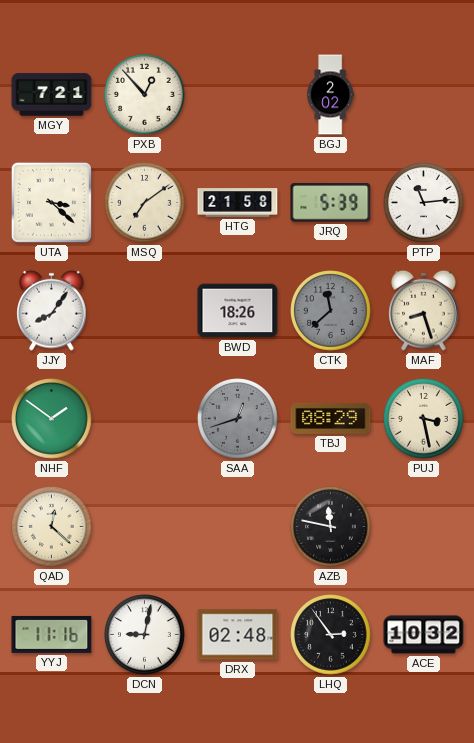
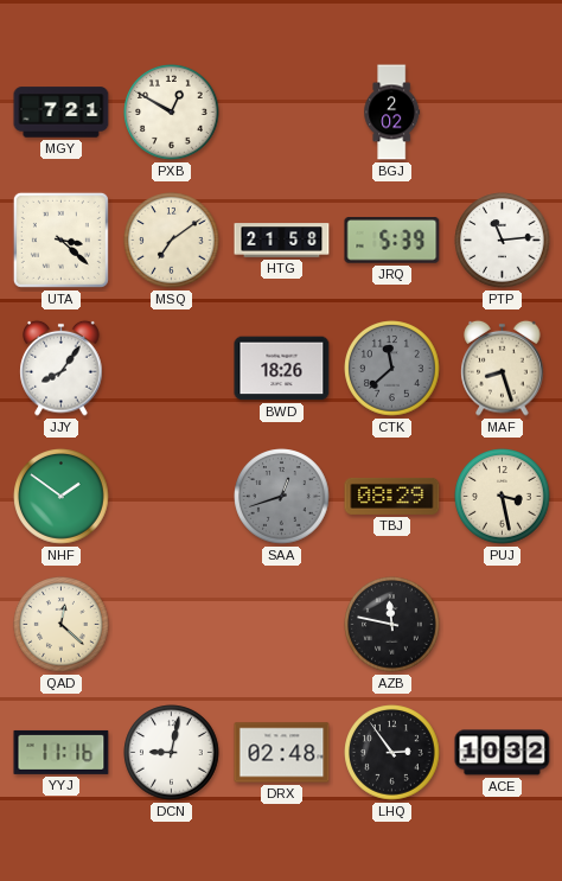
PXB: 12:53 -> 12:50
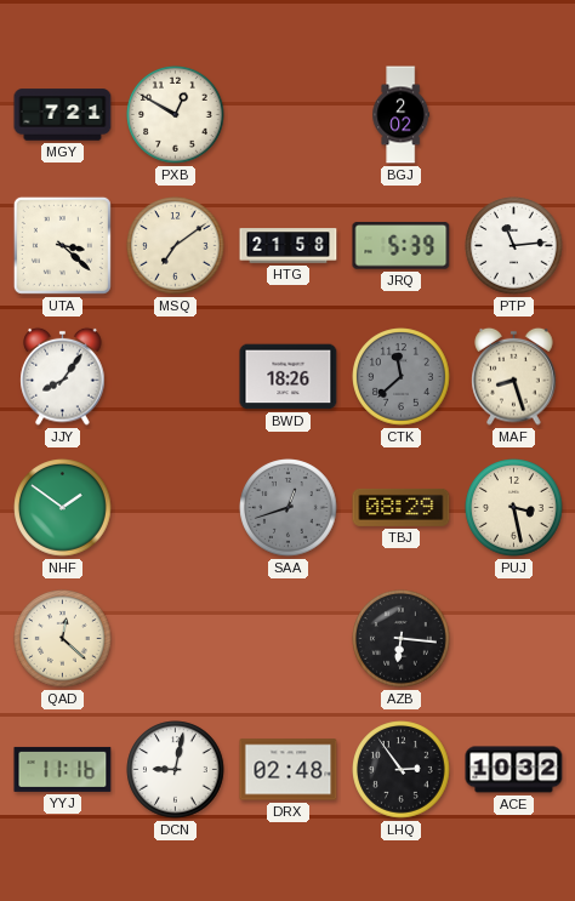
AZB: 11:47 -> 6:16
